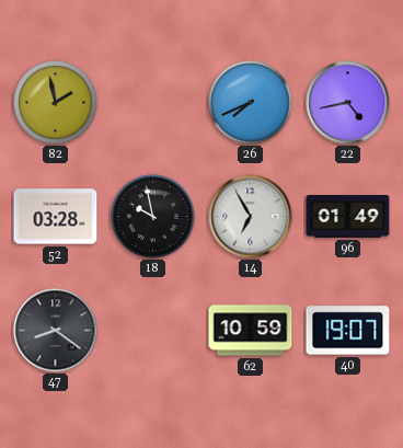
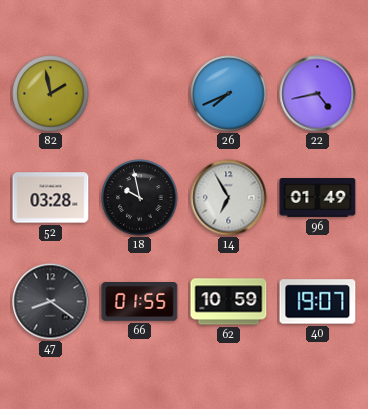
66: none -> 01:55
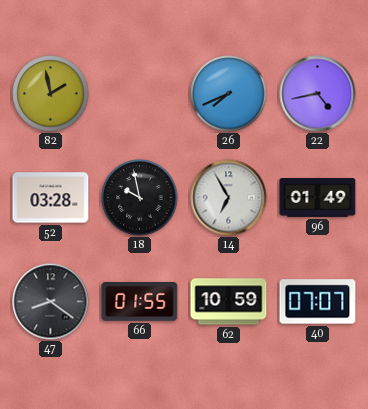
40: 19:07 -> 07:07
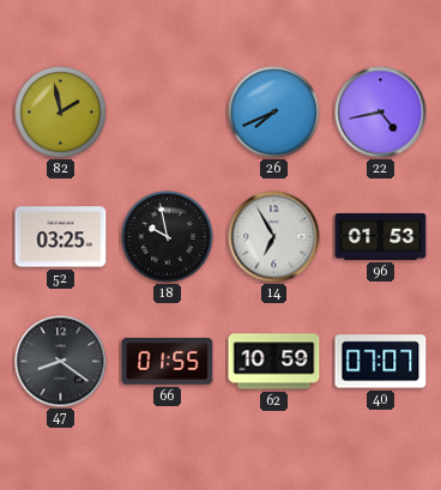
52: 03:28 -> 03:25
96: 01:49 -> 01:53
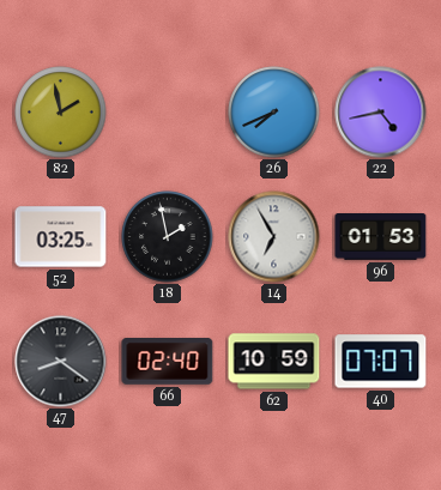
18: 9:58 -> 1:58
66: 01:55 -> 02:40
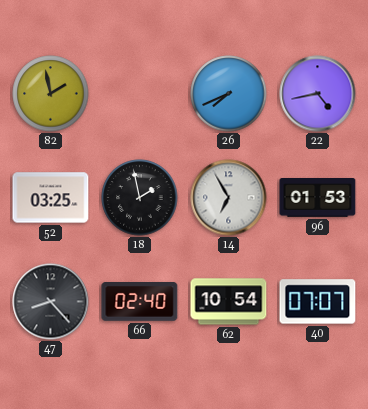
47: 8:21 -> 8:23
62: 10:59 -> 10:54
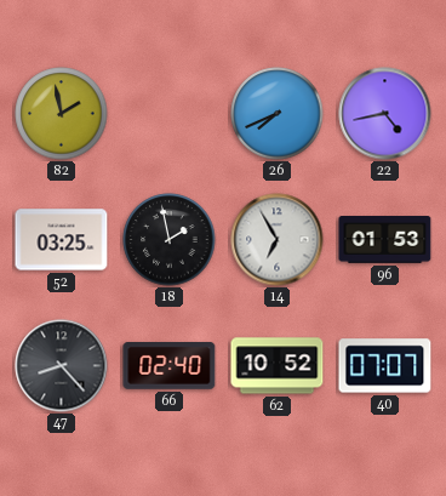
62: 10:54 -> 10:52
